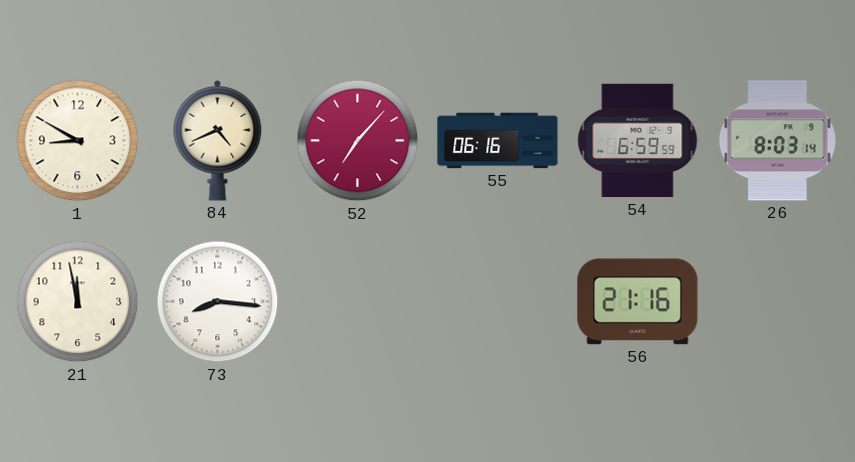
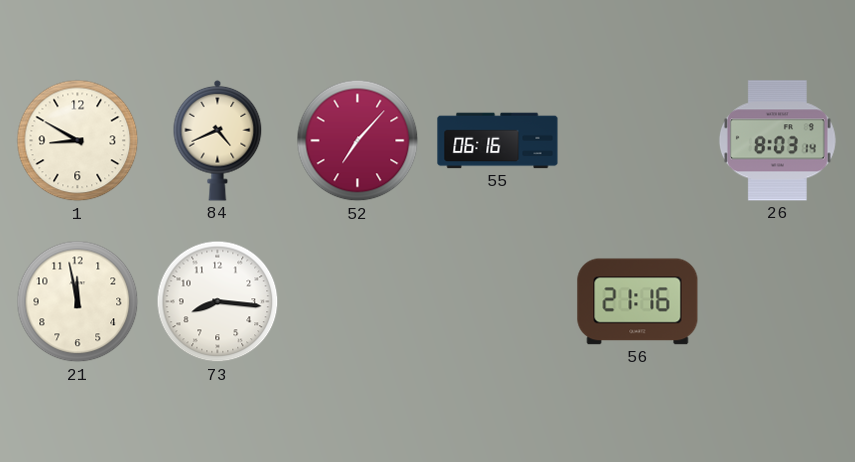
54: 6:59 -> none
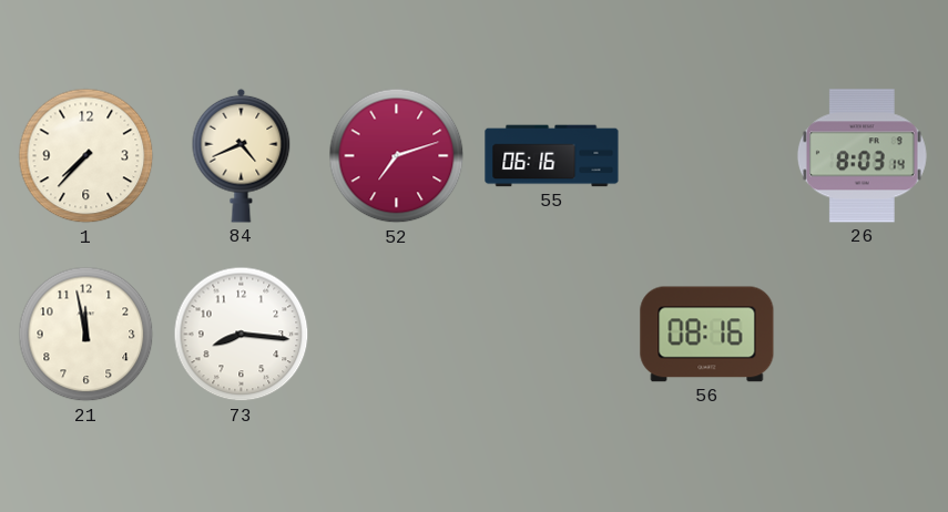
1: 8:50 -> 7:37
52: 7:07 -> 7:12
56: 21:16 -> 08:16
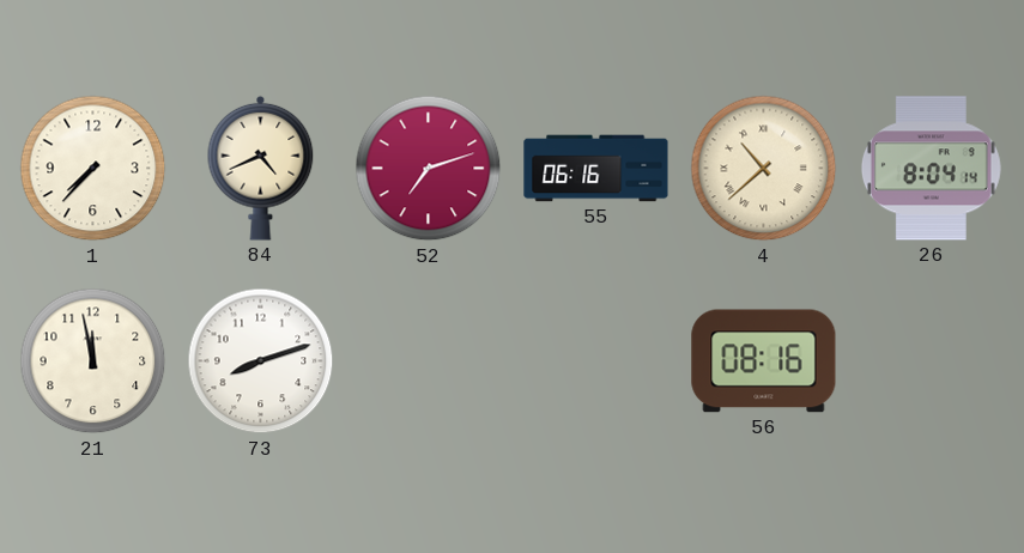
4: none -> 10:38
26: 8:03 -> 8:04
73: 8:16 -> 8:12
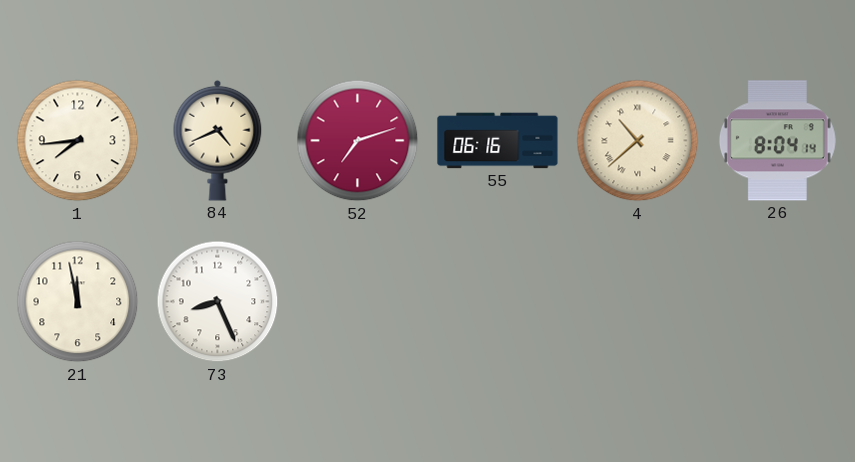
1: 7:37 -> 7:44
73: 8:12 -> 8:26
56: 08:16 -> none
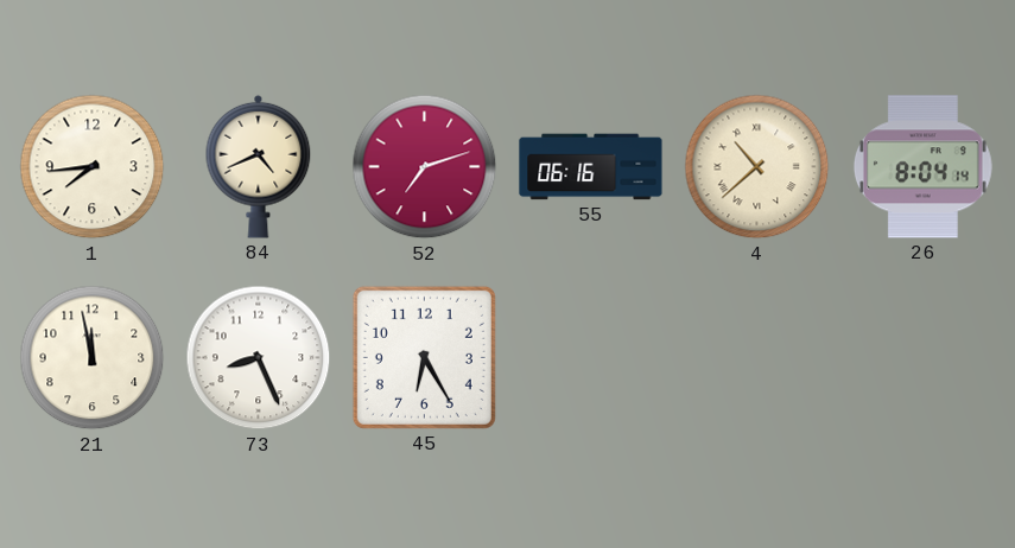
45: none -> 6:25
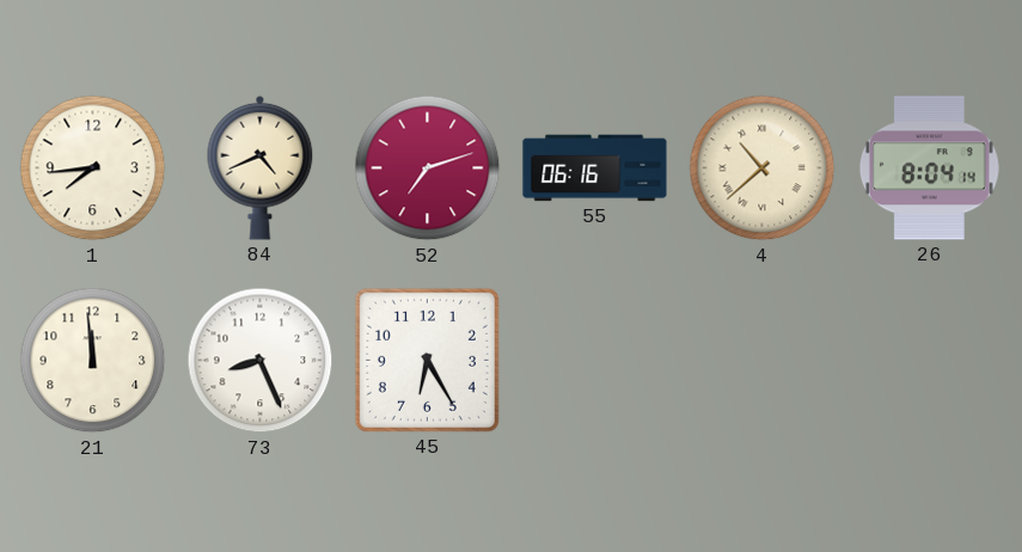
21: 11:58 -> 11:59
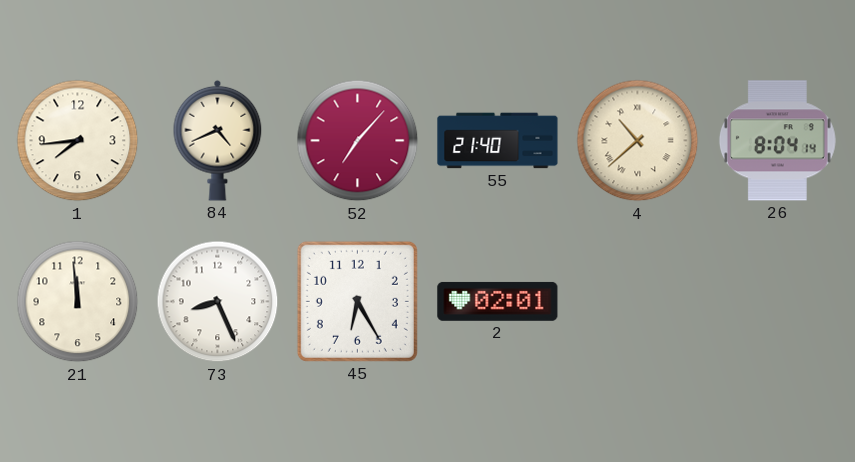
52: 7:12 -> 7:07
55: 06:16 -> 21:40
2: none -> 02:01
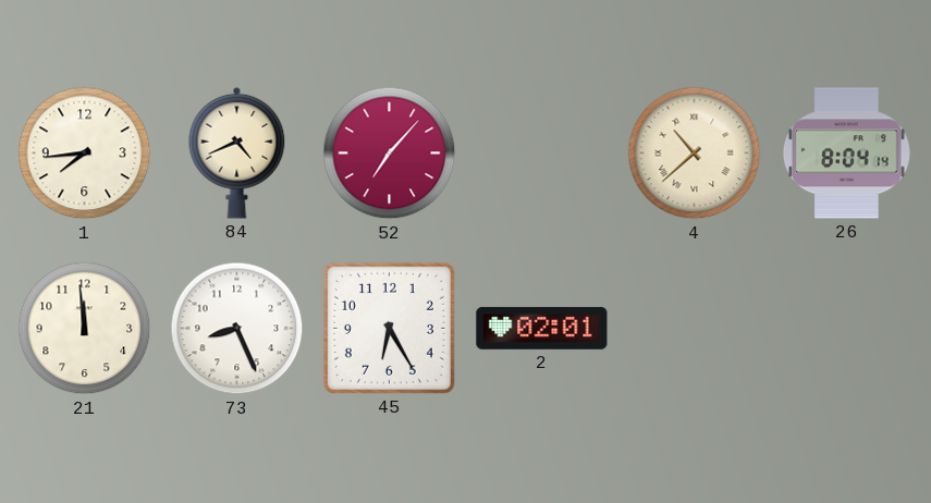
55: 21:40 -> none
